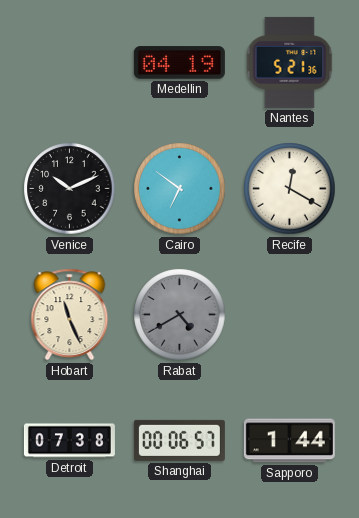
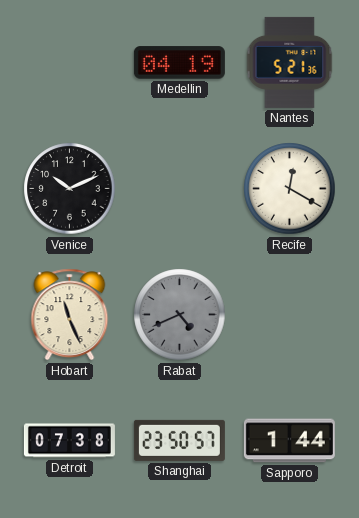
Cairo: 6:51 -> none
Rabat: 4:40 -> 4:41
Shanghai: 00:06 -> 23:50
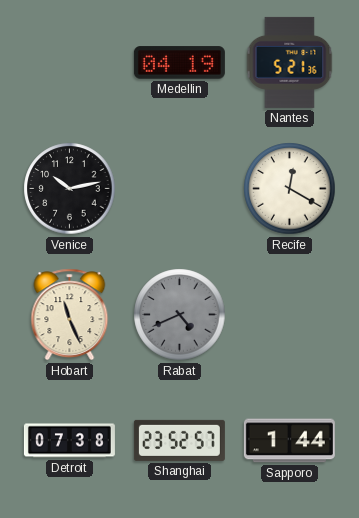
Venice: 10:11 -> 10:13
Shanghai: 23:50 -> 23:52
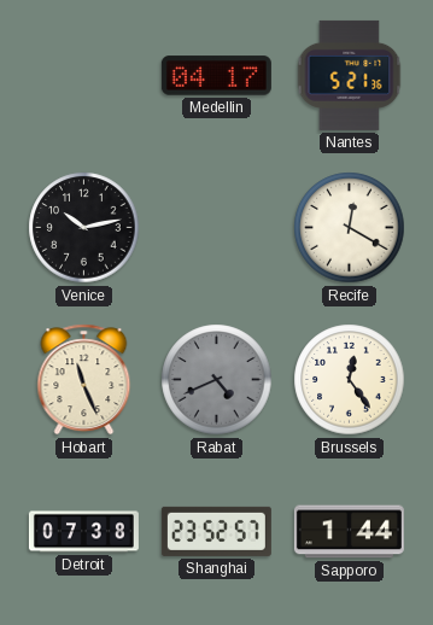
Medellin: 04:19 -> 04:17
Brussels: none -> 12:24
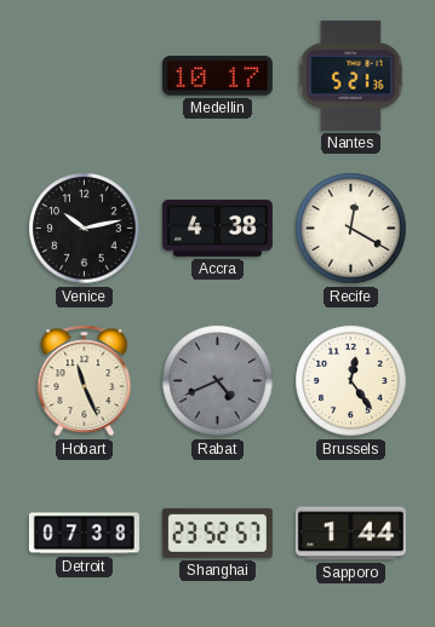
Medellin: 04:17 -> 10:17
Accra: none -> 4:38
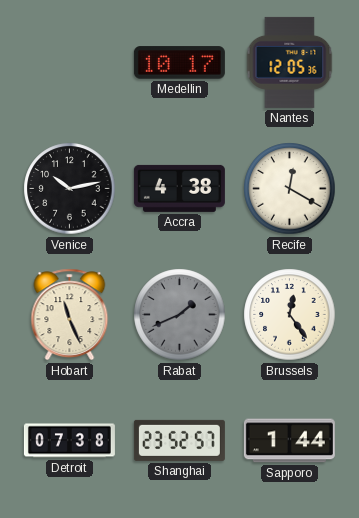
Nantes: 5:21 -> 12:05
Rabat: 4:41 -> 1:41
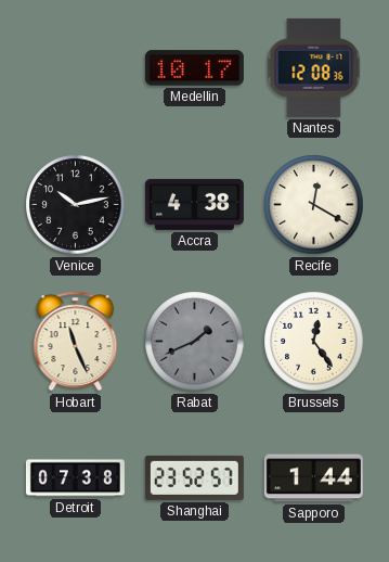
Nantes: 12:05 -> 12:08
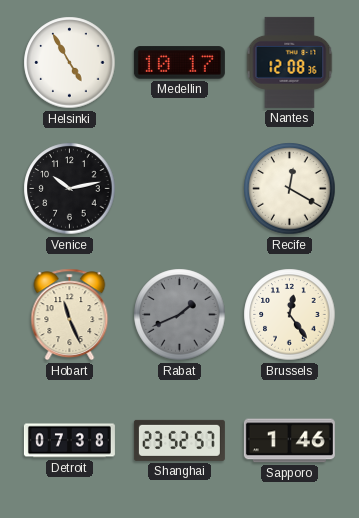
Helsinki: none -> 4:55
Accra: 4:38 -> none
Sapporo: 1:44 -> 1:46
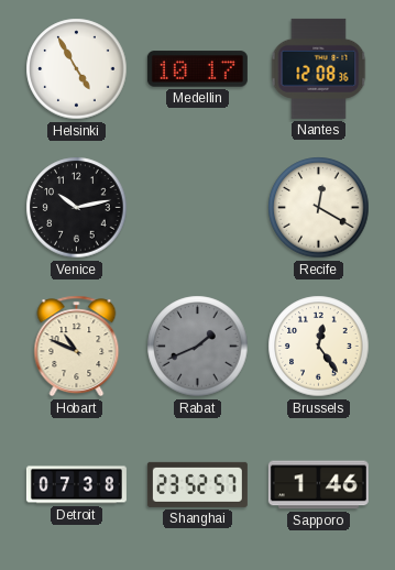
Hobart: 11:26 -> 10:49
